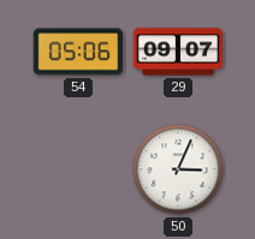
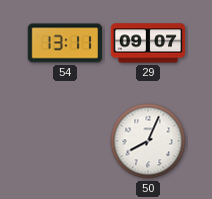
54: 05:06 -> 13:11
50: 3:04 -> 8:04
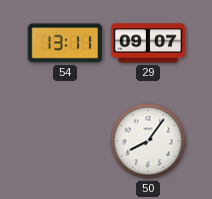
50: 8:04 -> 8:06
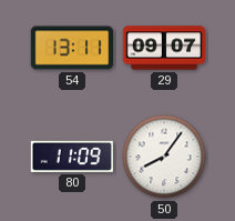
80: none -> 11:09
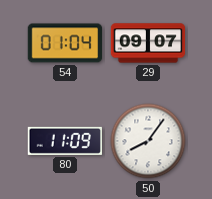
54: 13:11 -> 01:04
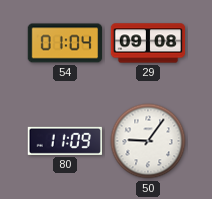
29: 09:07 -> 09:08
50: 8:06 -> 9:06
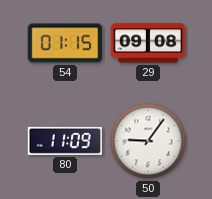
54: 01:04 -> 01:15
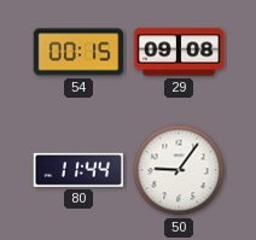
54: 01:15 -> 00:15
80: 11:09 -> 11:44
